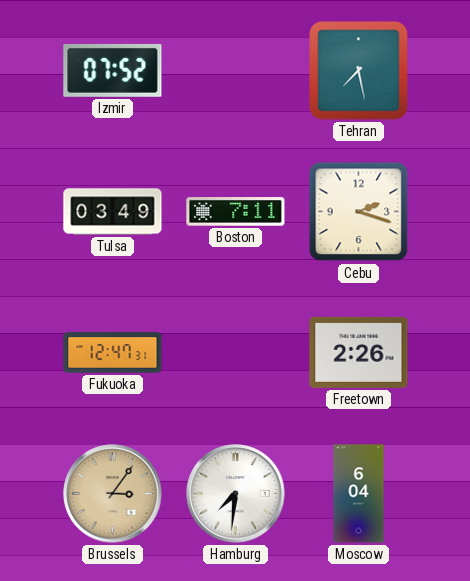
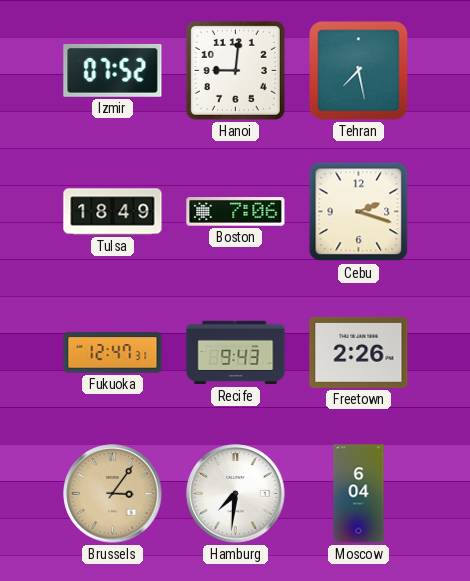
Hanoi: none -> 9:01
Tulsa: 03:49 -> 18:49
Boston: 7:11 -> 7:06
Recife: none -> 9:43
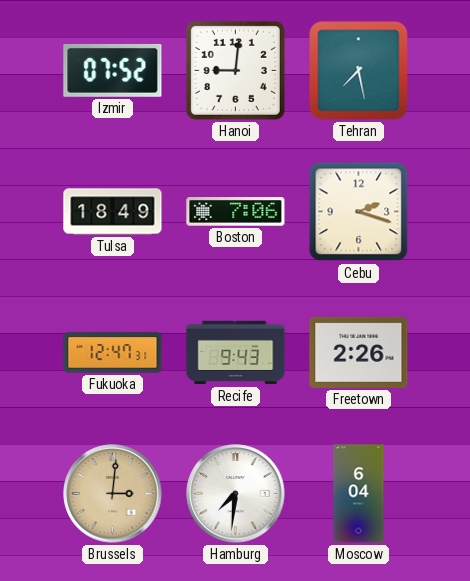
Brussels: 3:06 -> 3:01
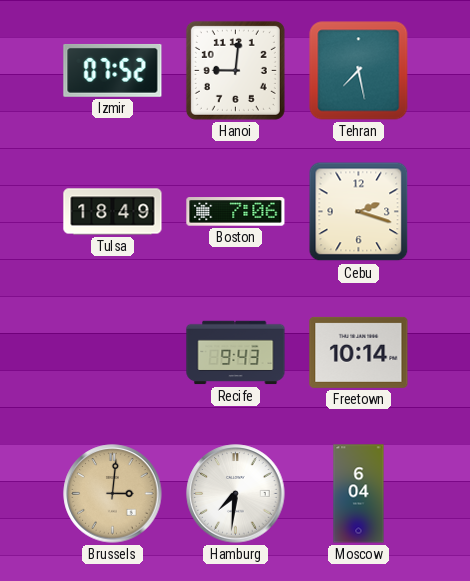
Fukuoka: 12:47 -> none
Freetown: 2:26 -> 10:14
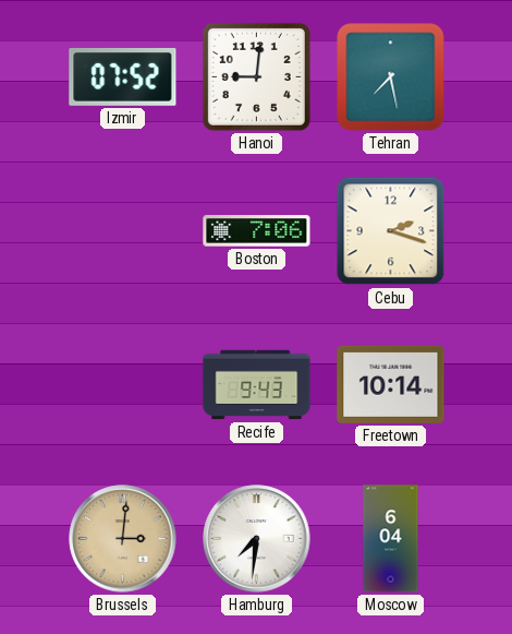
Tulsa: 18:49 -> none
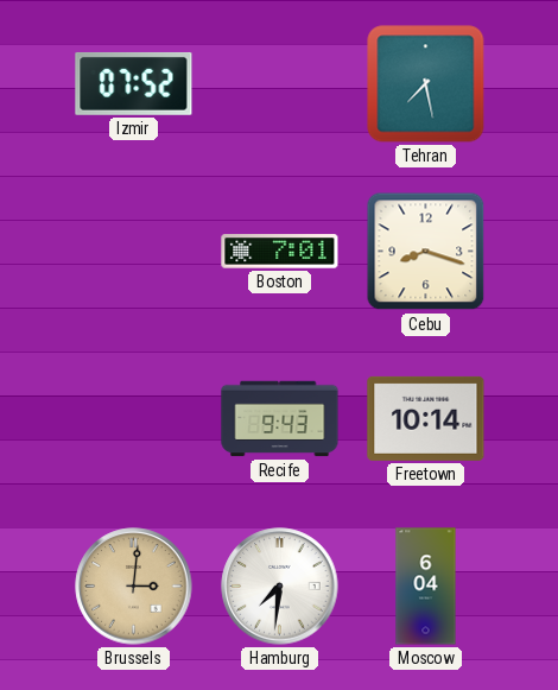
Hanoi: 9:01 -> none
Boston: 7:06 -> 7:01
Cebu: 2:18 -> 8:18
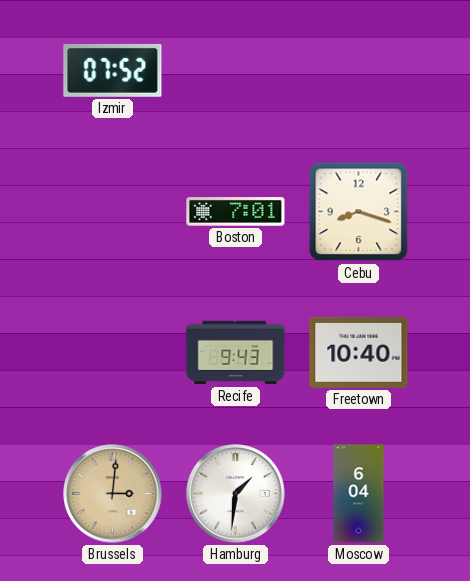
Tehran: 7:28 -> none
Freetown: 10:14 -> 10:40
Hamburg: 7:31 -> 1:31
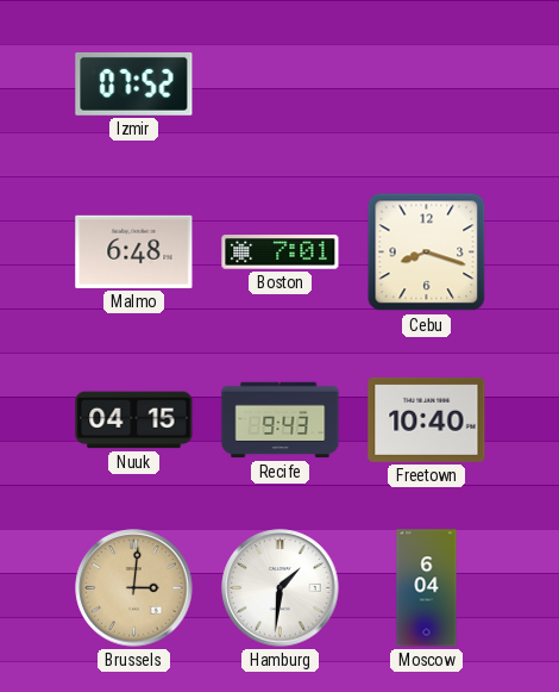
Malmo: none -> 6:48
Nuuk: none -> 04:15
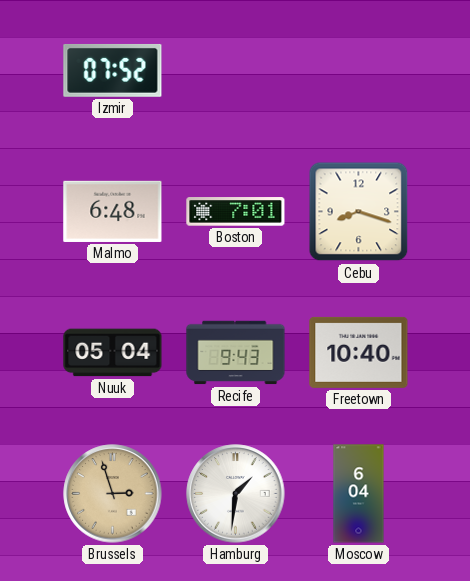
Nuuk: 04:15 -> 05:04
Brussels: 3:01 -> 2:57
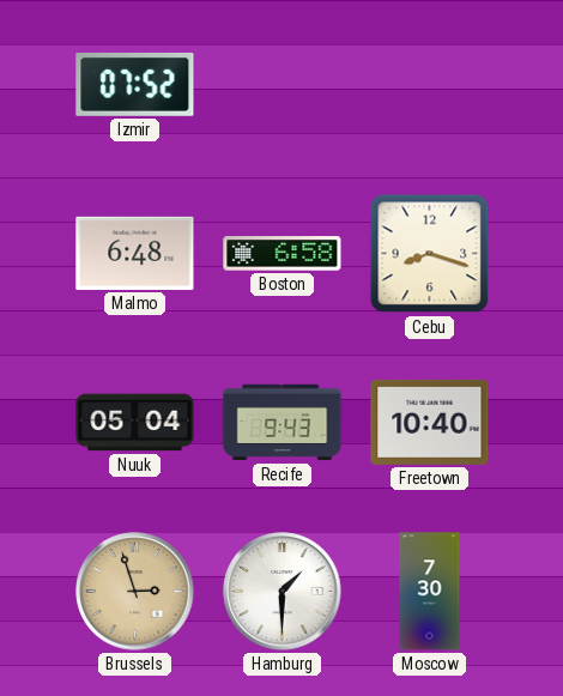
Boston: 7:01 -> 6:58
Hamburg: 1:31 -> 1:30
Moscow: 6:04 -> 7:30
